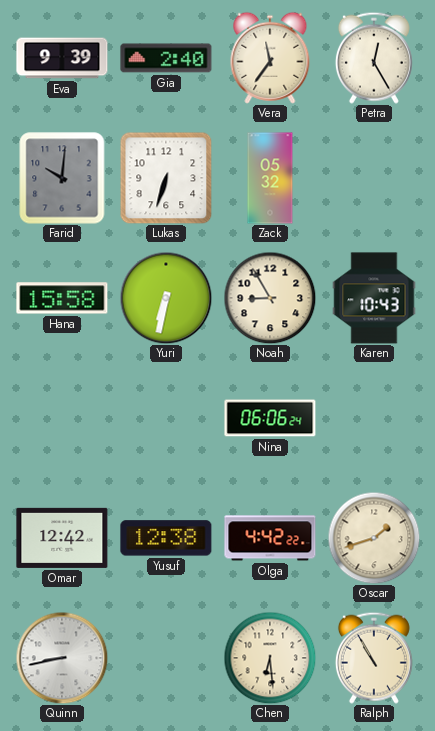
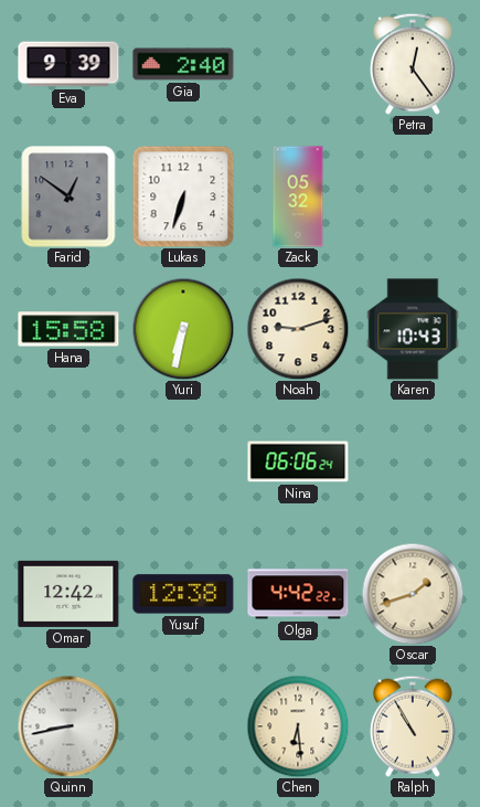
Vera: 11:36 -> none
Petra: 12:25 -> 12:24
Farid: 10:01 -> 12:51
Noah: 8:55 -> 9:12
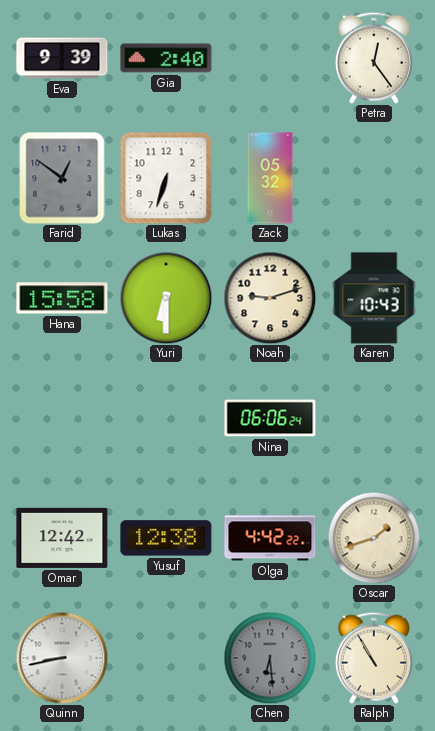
Yuri: 6:32 -> 6:30
Chen dial: cream -> grey
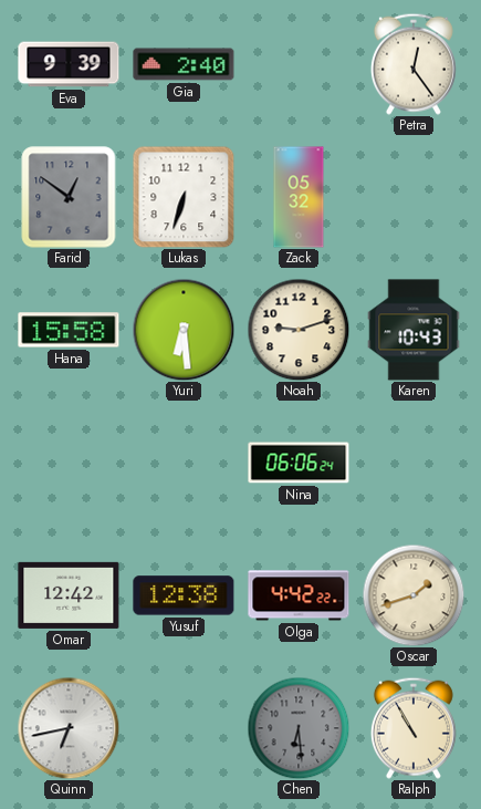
Yuri: 6:30 -> 6:29
Quinn: 8:43 -> 6:43
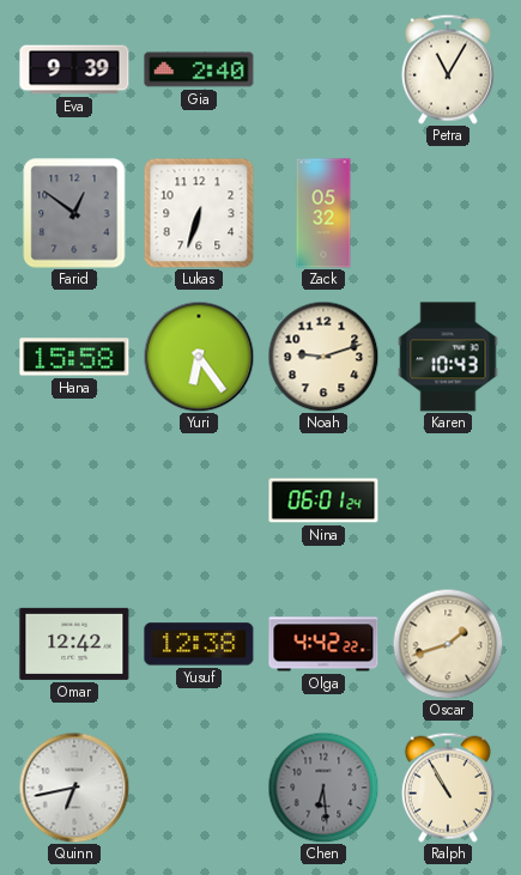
Petra: 12:24 -> 11:05
Yuri: 6:29 -> 6:24
Nina: 06:06 -> 06:01
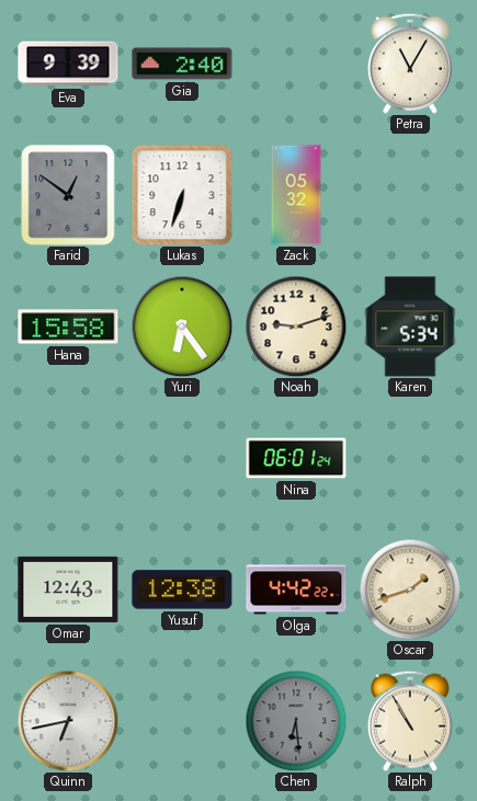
Karen: 10:43 -> 5:34
Omar: 12:42 -> 12:43
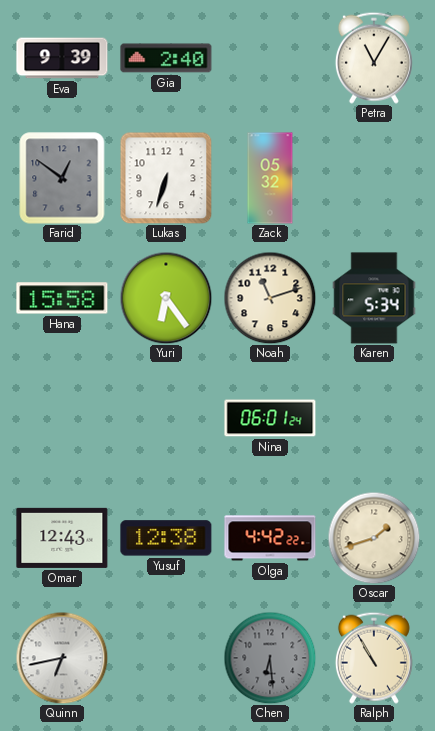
Noah: 9:12 -> 11:12
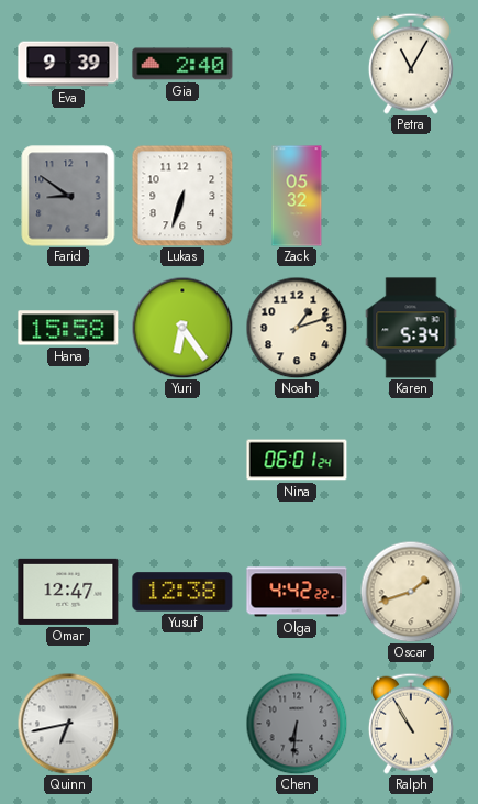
Farid: 12:51 -> 8:51
Noah: 11:12 -> 1:12
Omar: 12:43 -> 12:47
Chen: 6:29 -> 6:31
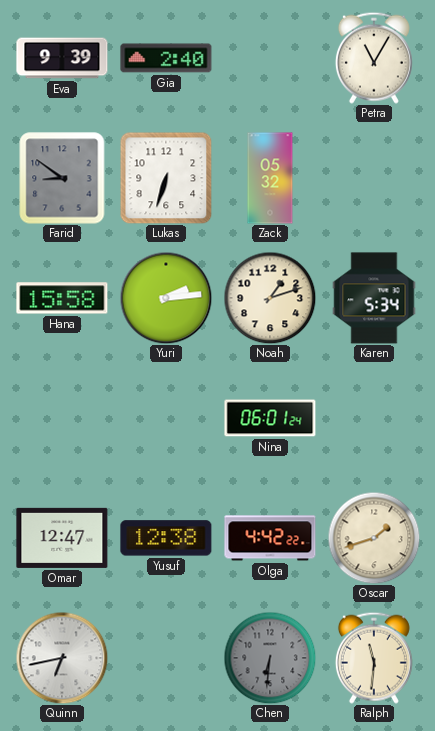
Yuri: 6:24 -> 2:14
Ralph: 10:55 -> 11:31
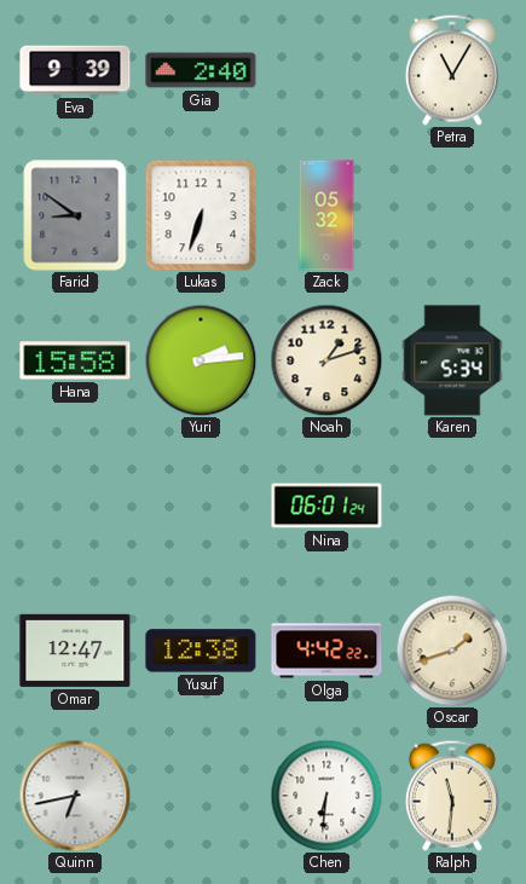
Chen dial: grey -> white
